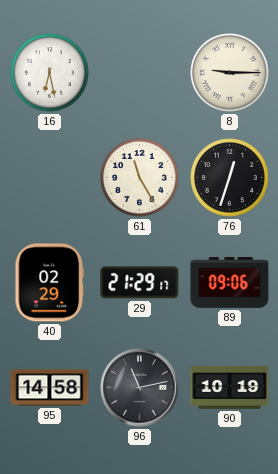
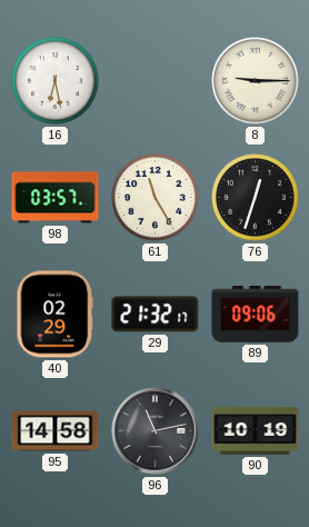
98: none -> 03:57
29: 21:29 -> 21:32
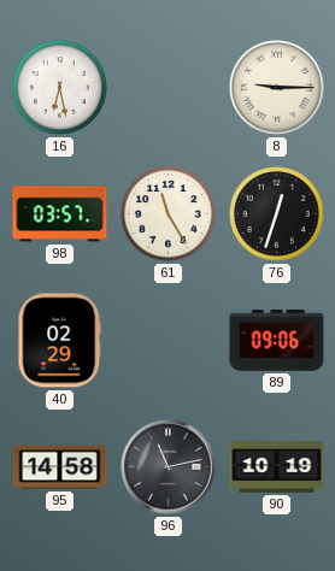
29: 21:32 -> none
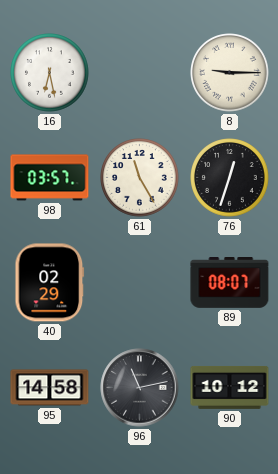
89: 09:06 -> 08:07
90: 10:19 -> 10:12
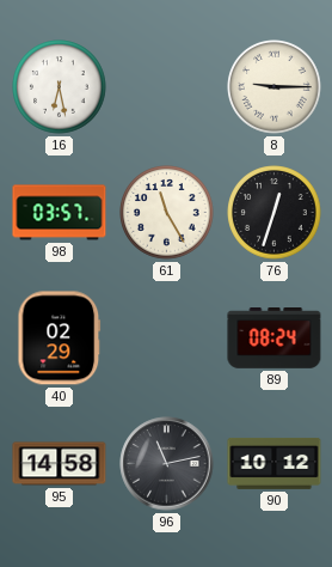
89: 08:07 -> 08:24
